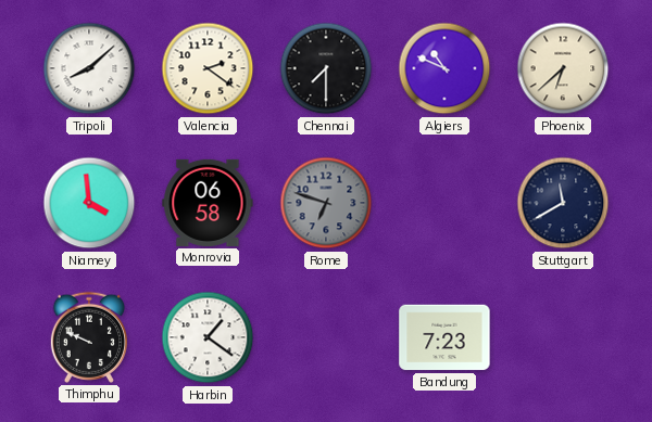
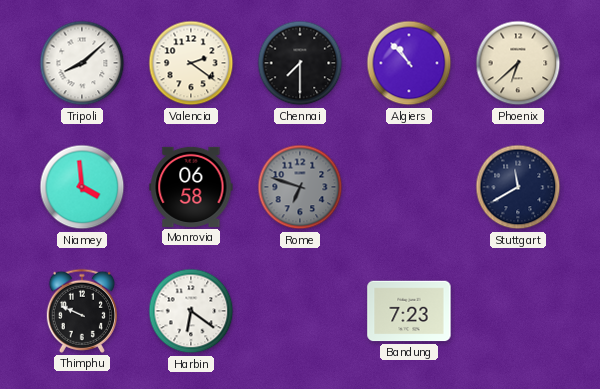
Algiers: 10:49 -> 10:53
Harbin: 1:21 -> 6:21
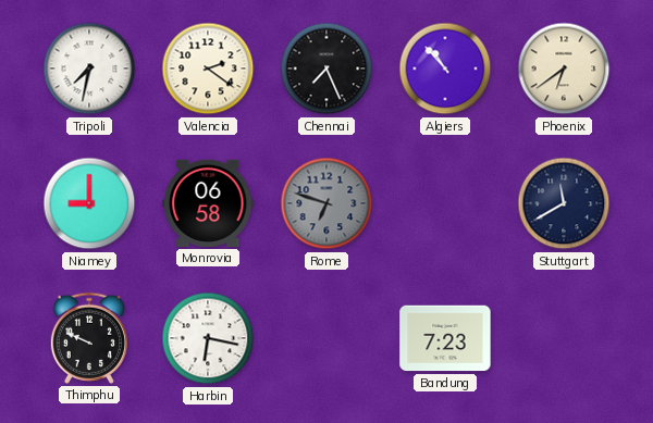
Tripoli: 8:08 -> 7:32
Chennai: 7:30 -> 7:26
Phoenix: 6:38 -> 6:39
Niamey: 3:59 -> 9:00
Harbin: 6:21 -> 6:17
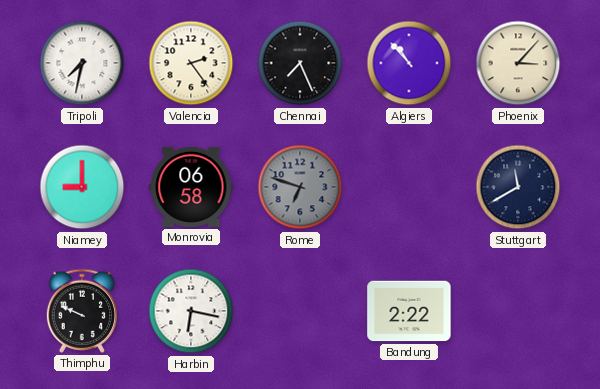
Valencia: 2:21 -> 2:24
Phoenix: 6:39 -> 3:07
Bandung: 7:23 -> 2:22
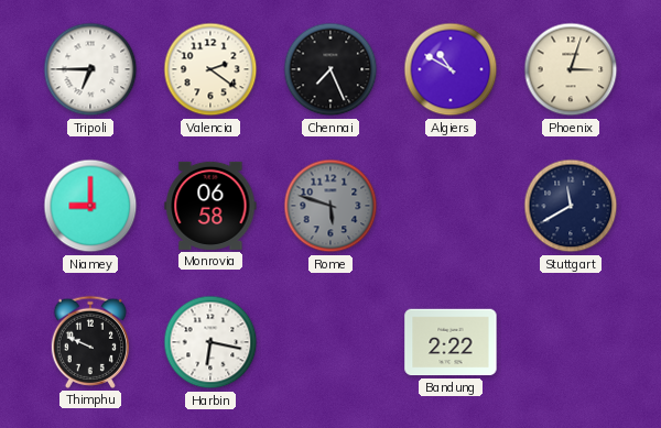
Tripoli: 7:32 -> 6:45
Valencia: 2:24 -> 2:21
Algiers: 10:53 -> 10:50
Phoenix: 3:07 -> 3:03
Rome: 6:48 -> 5:48
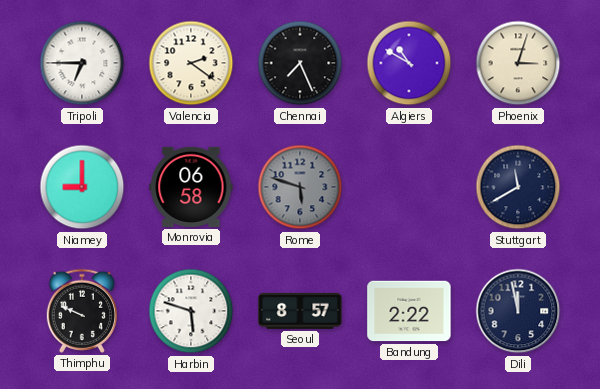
Harbin: 6:17 -> 5:48
Seoul: none -> 8:57
Dili: none -> 11:58
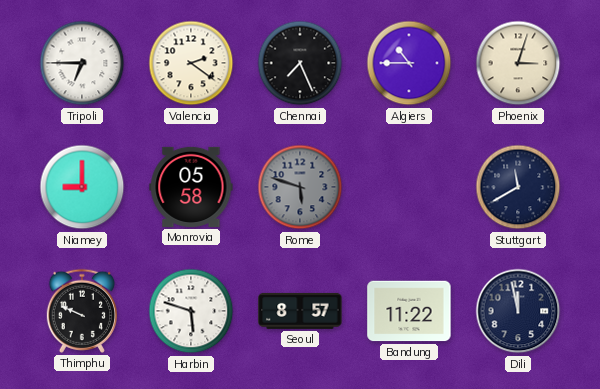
Algiers: 10:50 -> 10:45
Monrovia: 06:58 -> 05:58
Bandung: 2:22 -> 11:22
